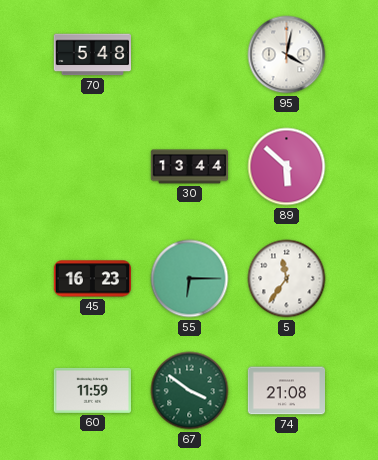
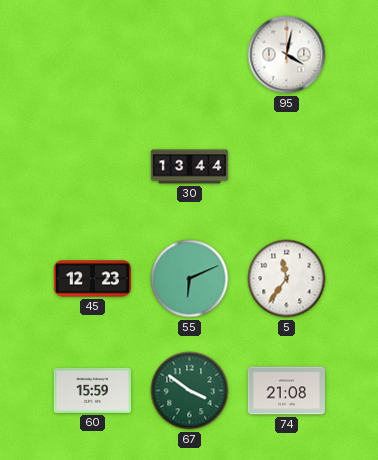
70: 5:48 -> none
89: 5:52 -> none
45: 16:23 -> 12:23
55: 6:15 -> 6:11
60: 11:59 -> 15:59
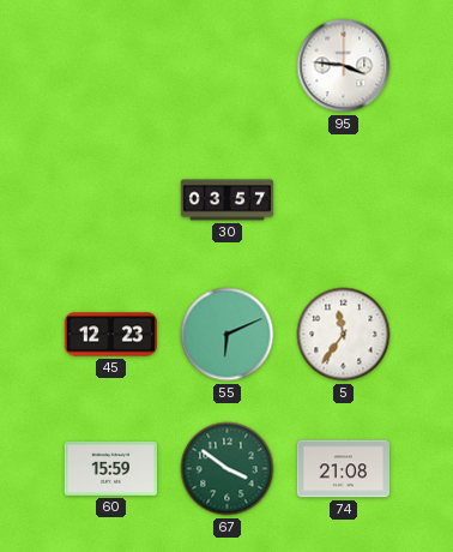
95: 4:02 -> 3:46
30: 13:44 -> 03:57
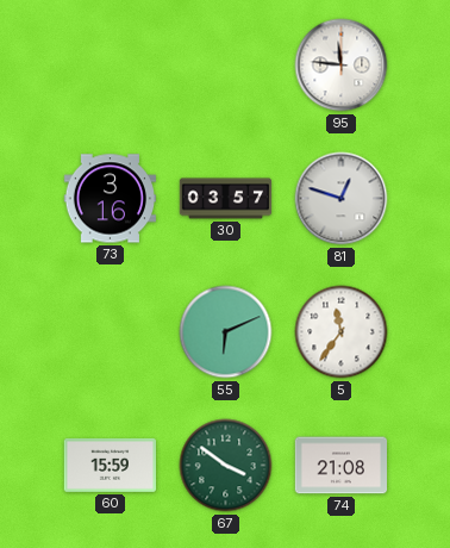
95: 3:46 -> 11:46
73: none -> 3:16
81: none -> 12:48
45: 12:23 -> none
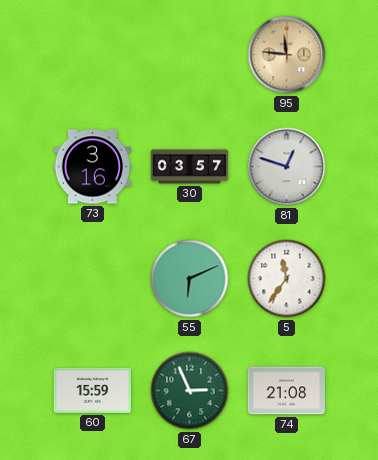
95 dial: white -> champagne
67: 3:51 -> 2:56
